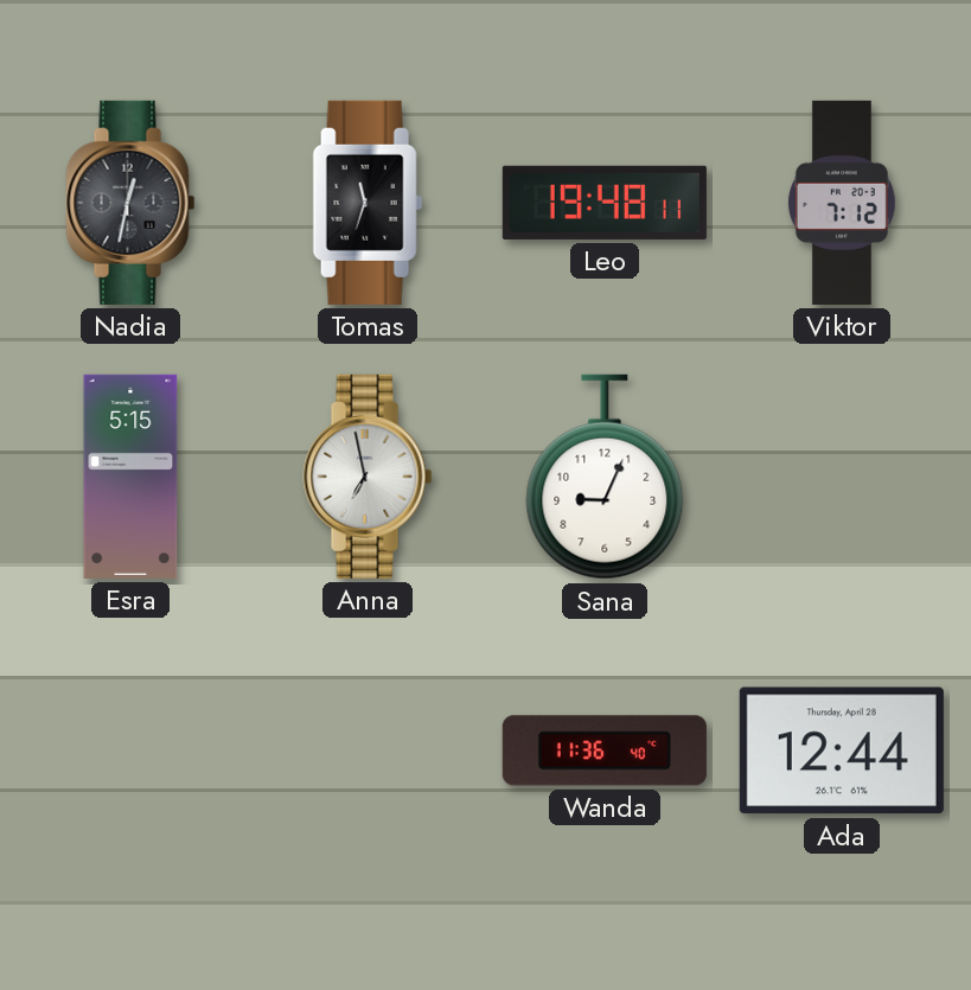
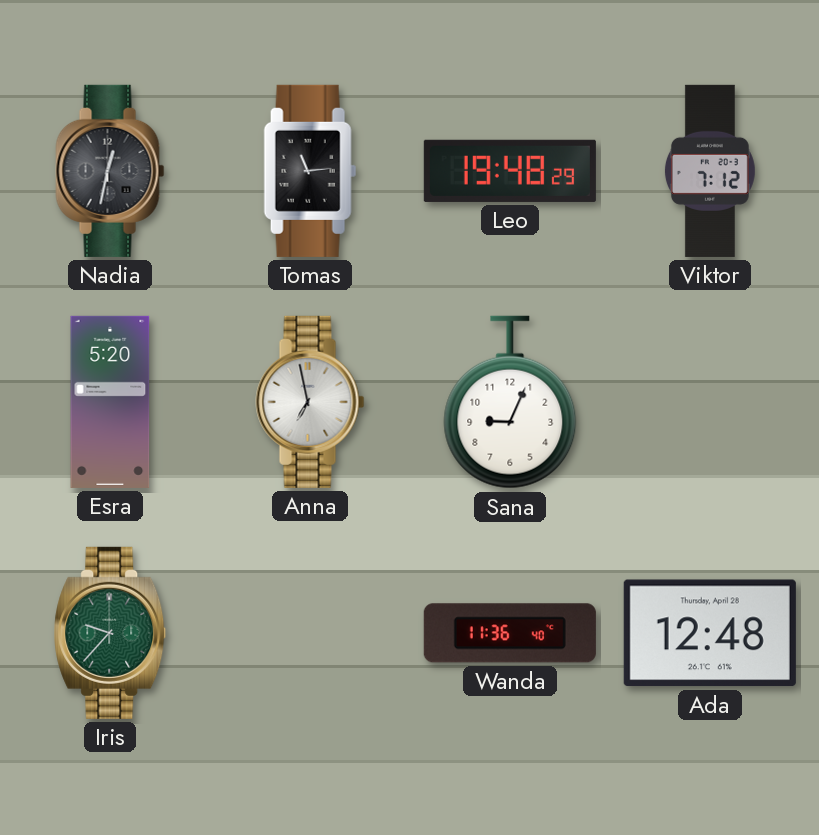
Tomas: 11:33 -> 11:14
Leo: 19:48:11 -> 19:48:29
Esra: 5:15 -> 5:20
Iris: none -> 9:37
Ada: 12:44 -> 12:48
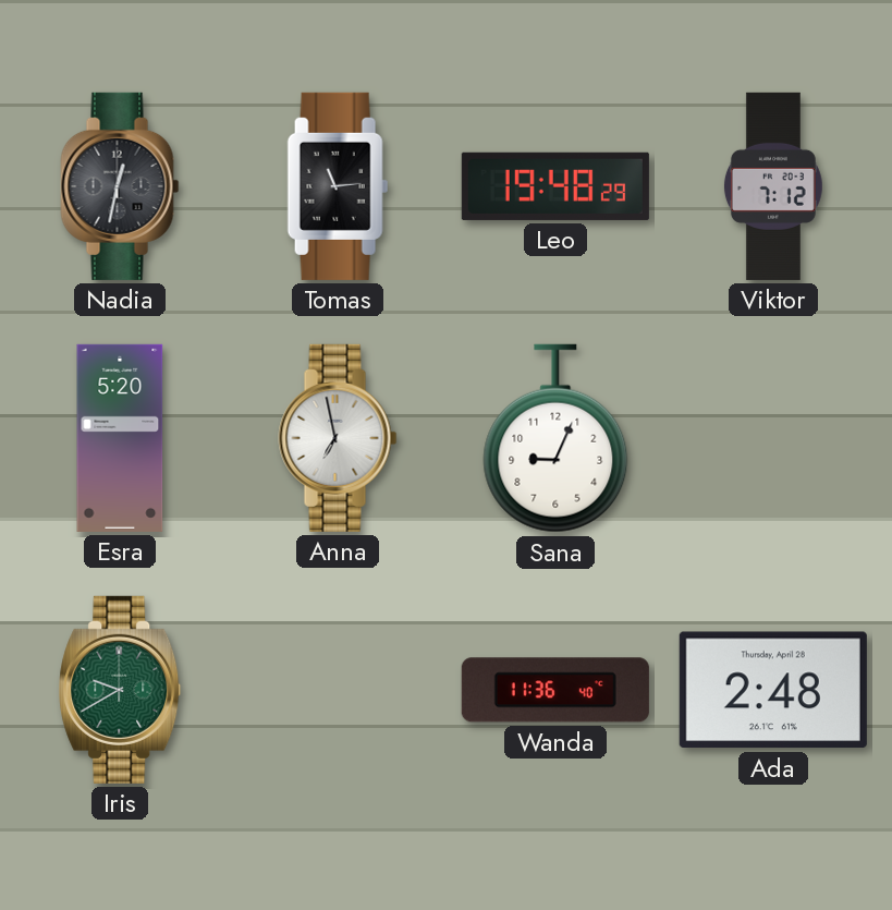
Iris: 9:37 -> 9:40
Ada: 12:48 -> 2:48
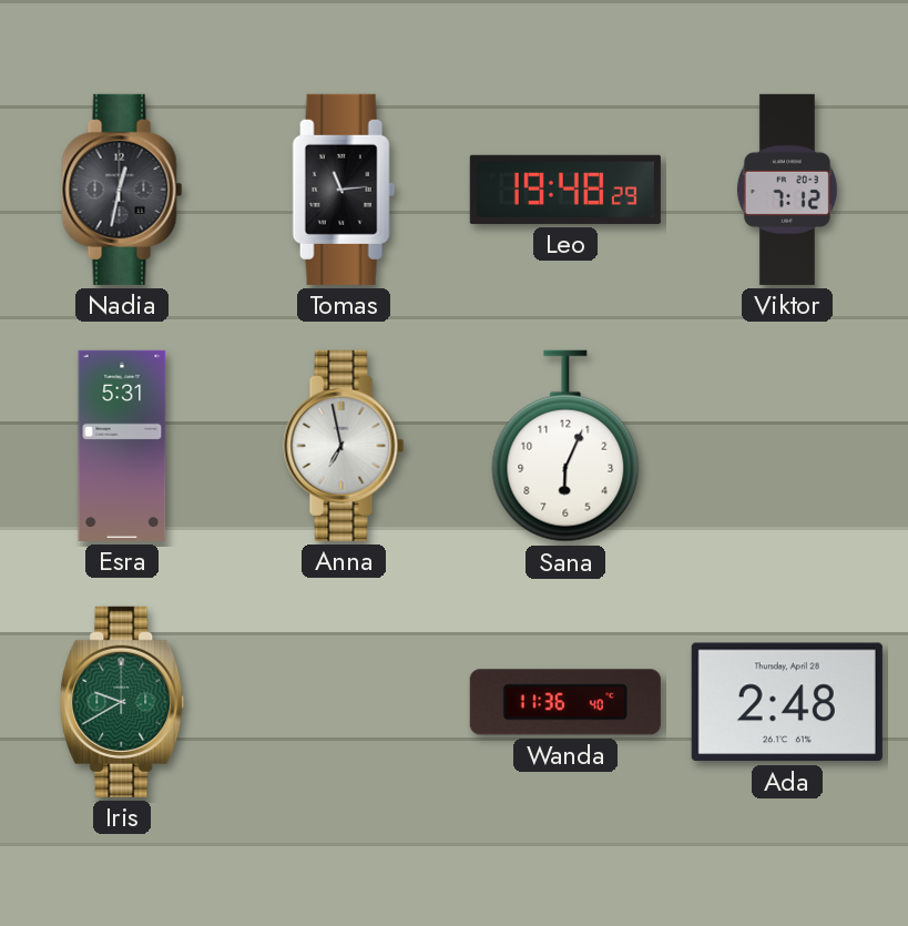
Esra: 5:20 -> 5:31
Sana: 9:04 -> 6:04
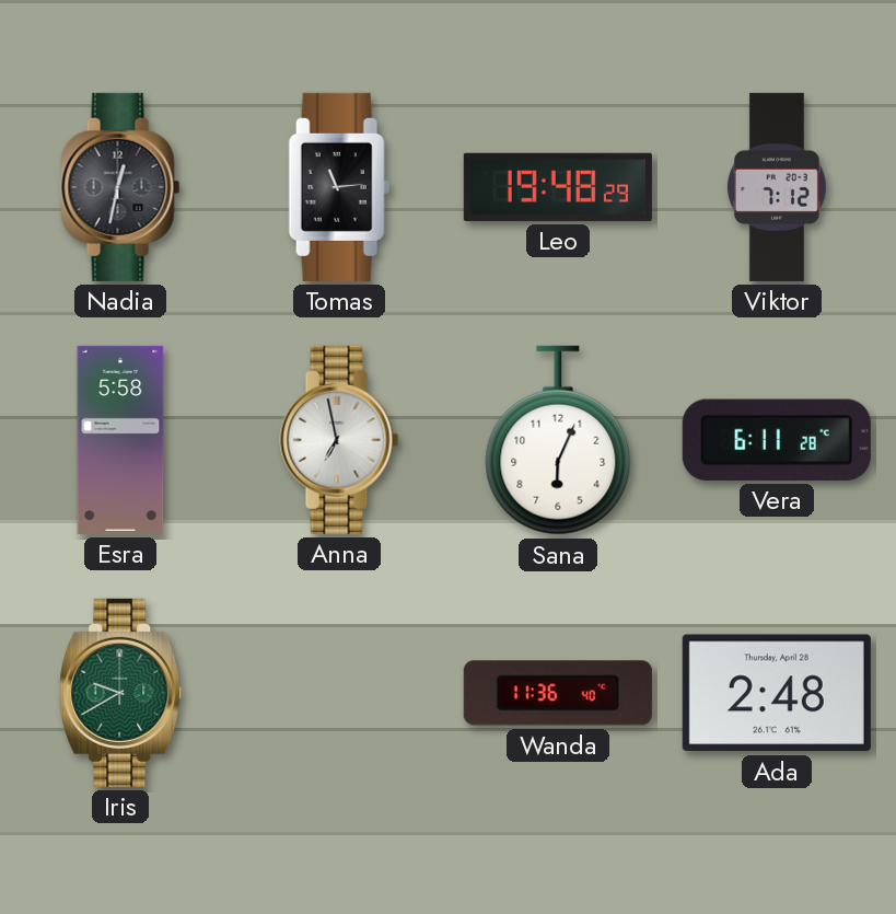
Esra: 5:31 -> 5:58
Vera: none -> 6:11
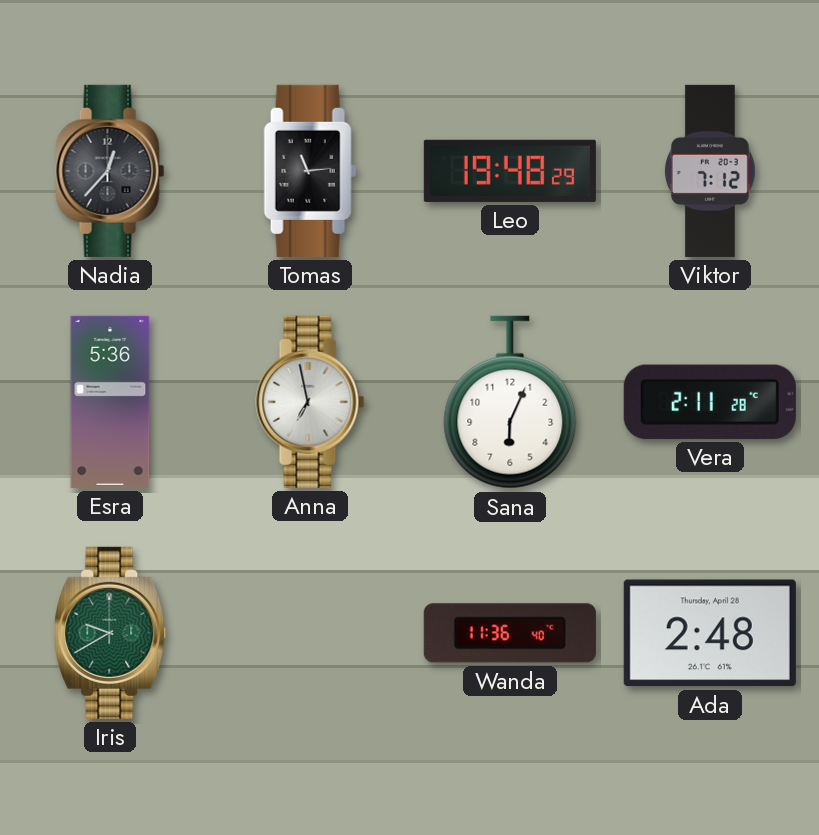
Nadia: 12:32 -> 12:37
Esra: 5:58 -> 5:36
Vera: 6:11 -> 2:11
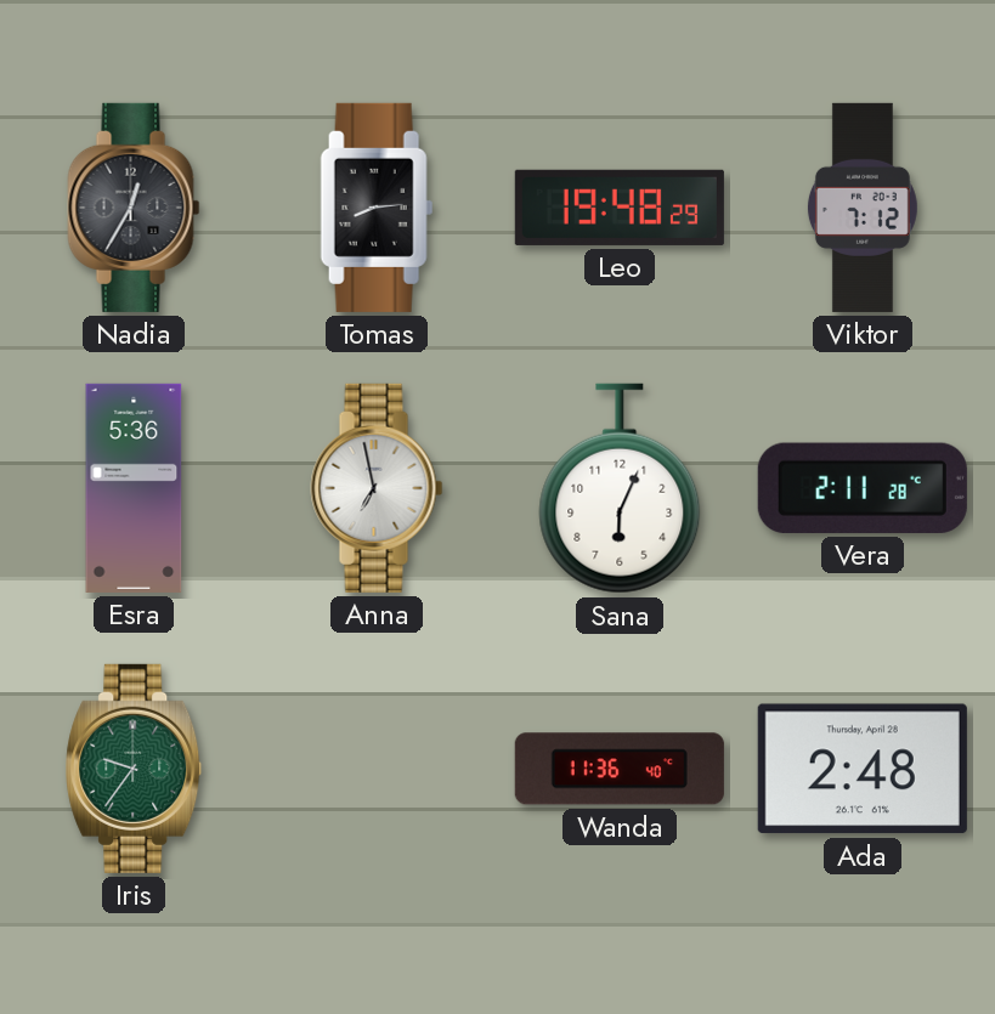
Nadia: 12:37 -> 12:35
Tomas: 11:14 -> 8:14
Iris: 9:40 -> 9:36
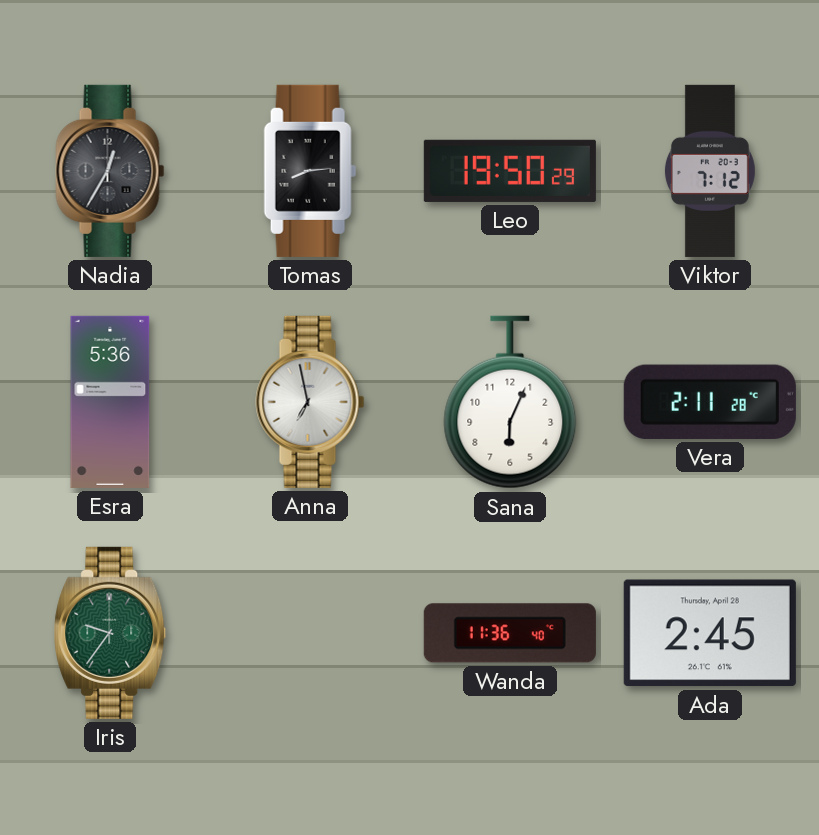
Leo: 19:48 -> 19:50
Ada: 2:48 -> 2:45
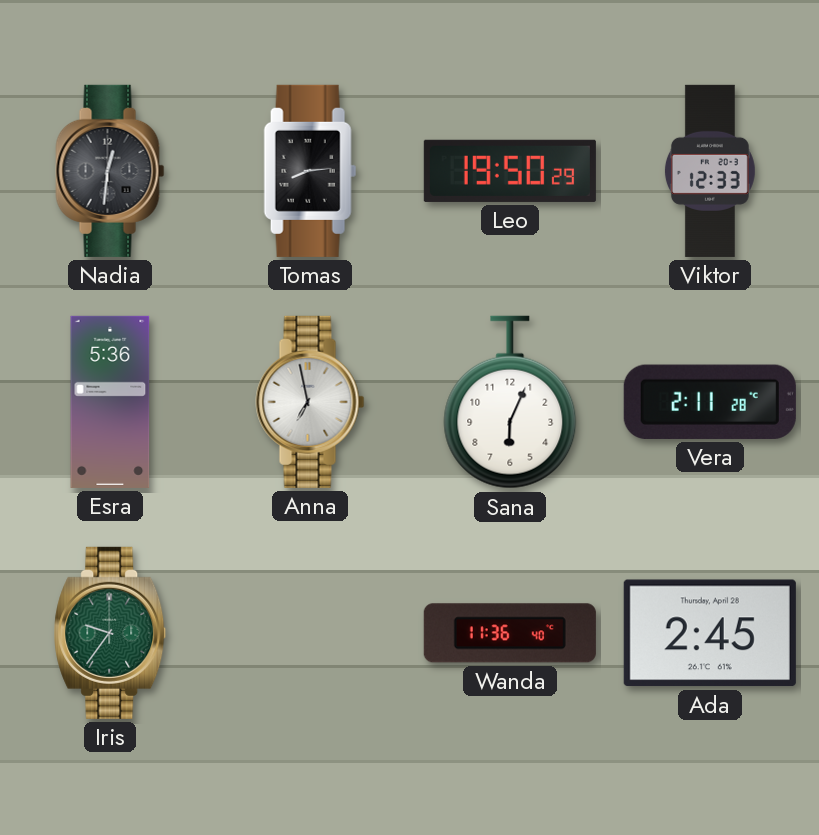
Nadia: 12:35 -> 12:31
Viktor: 7:12 -> 12:33
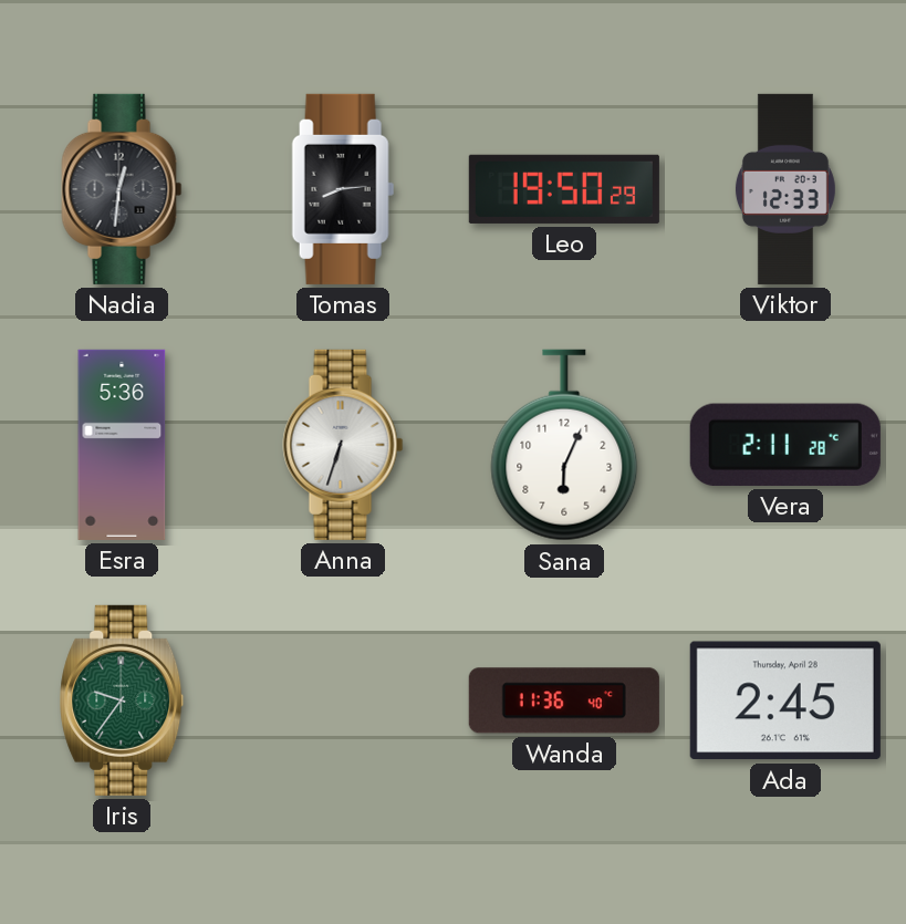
Anna: 6:58 -> 6:33
